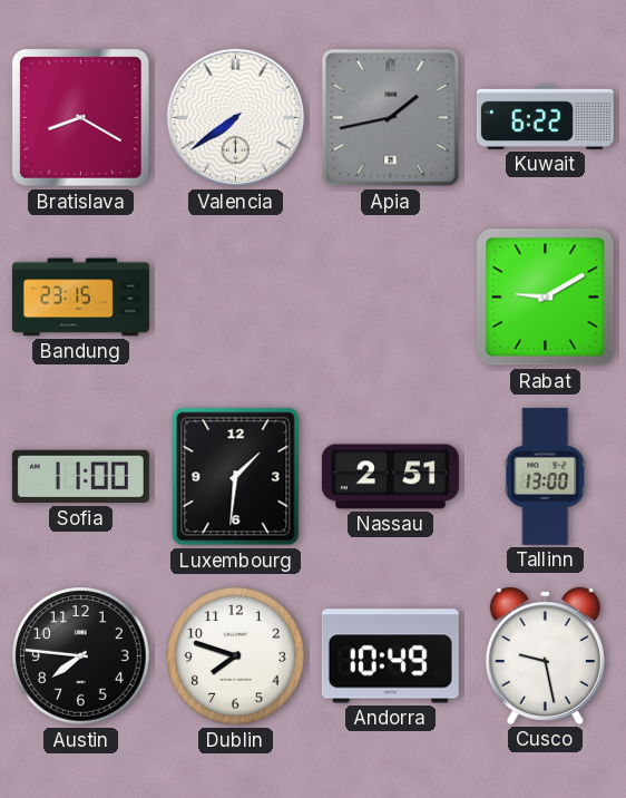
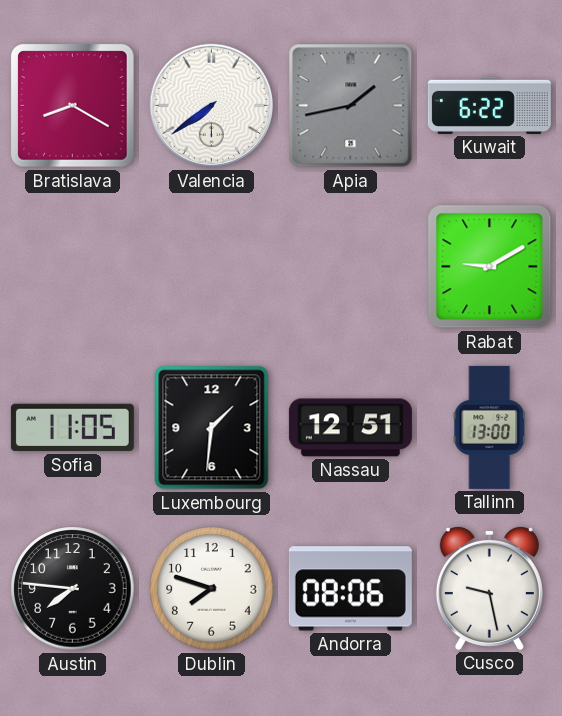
Bandung: 23:15 -> none
Sofia: 11:00 -> 11:05
Nassau: 2:51 -> 12:51
Andorra: 10:49 -> 08:06
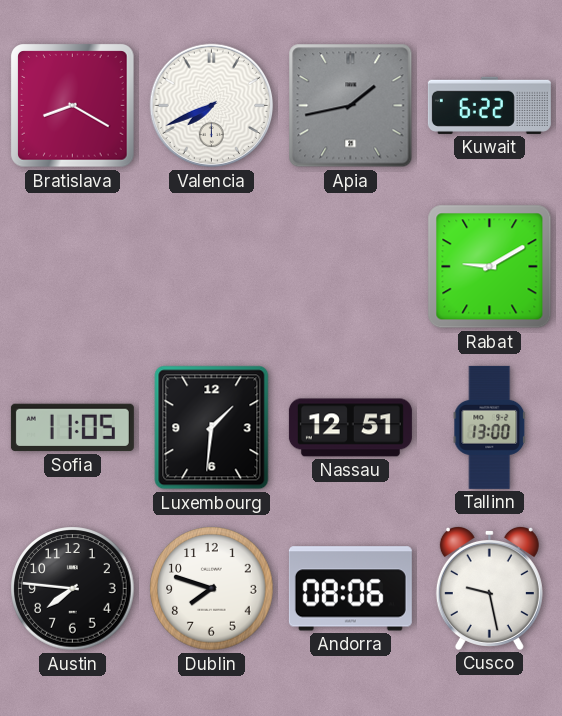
Valencia: 7:39 -> 7:41
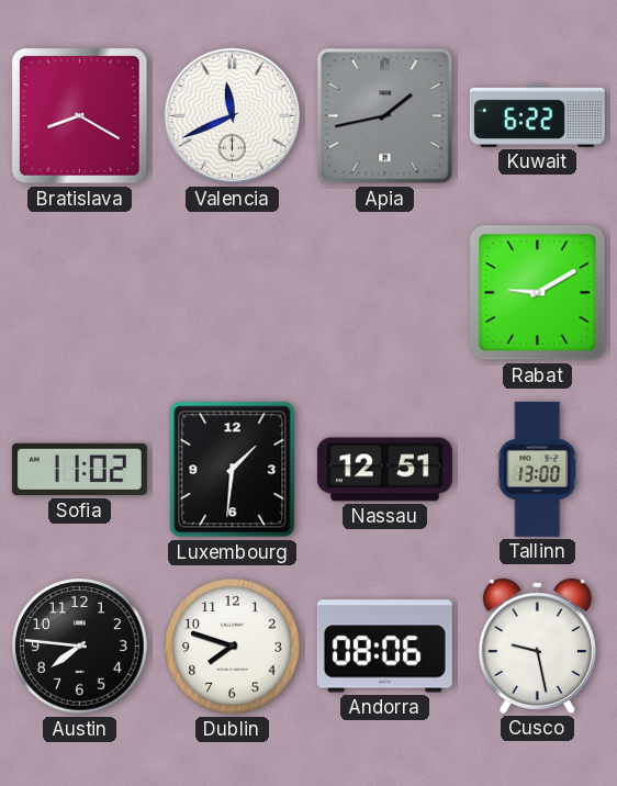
Valencia: 7:41 -> 11:41
Sofia: 11:05 -> 11:02
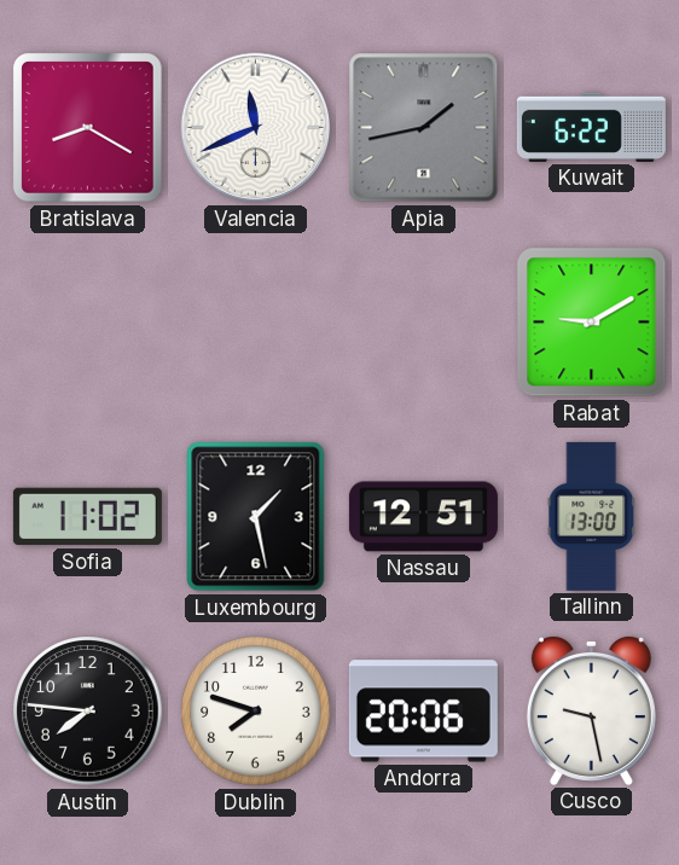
Luxembourg: 1:31 -> 1:28
Andorra: 08:06 -> 20:06
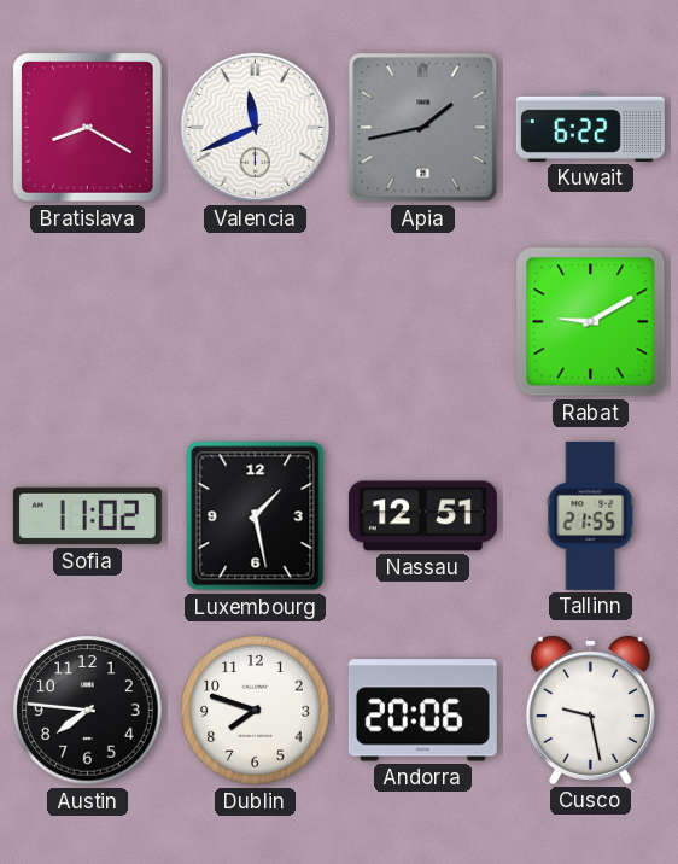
Tallinn: 13:00 -> 21:55
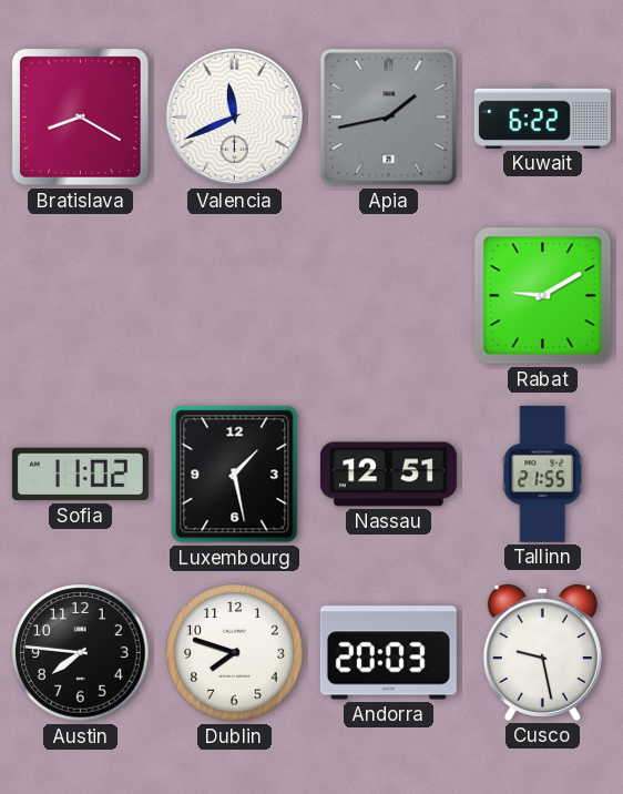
Andorra: 20:06 -> 20:03
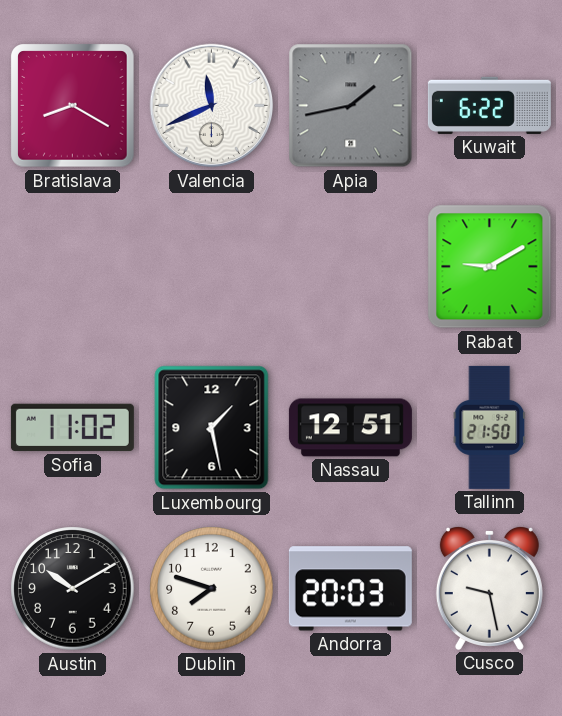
Tallinn: 21:55 -> 21:50
Austin: 7:46 -> 10:10
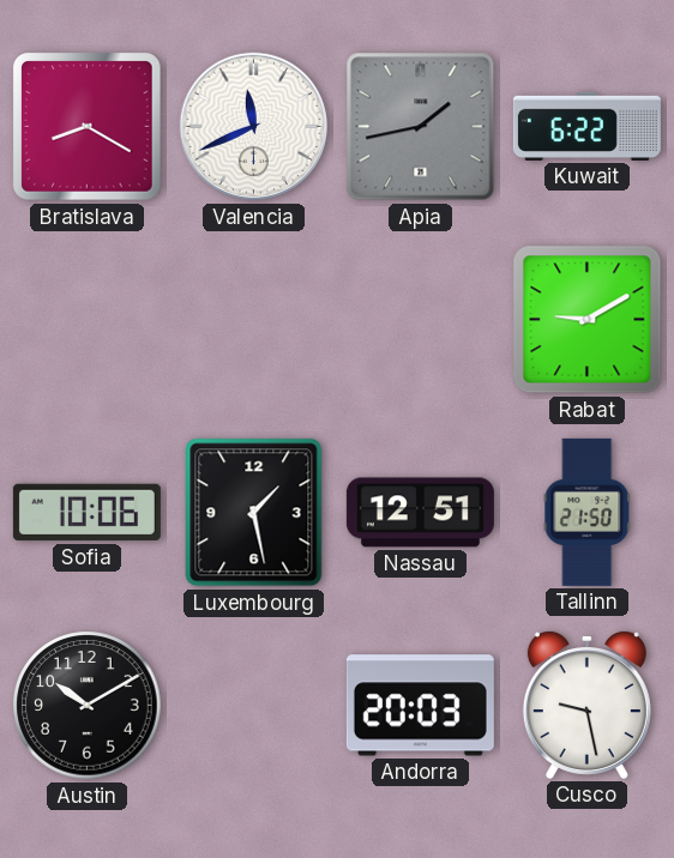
Sofia: 11:02 -> 10:06
Dublin: 7:48 -> none
